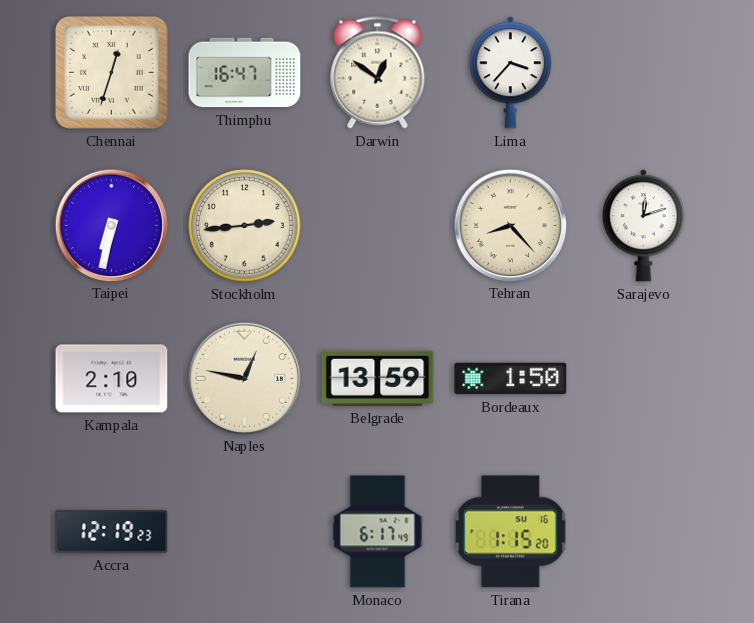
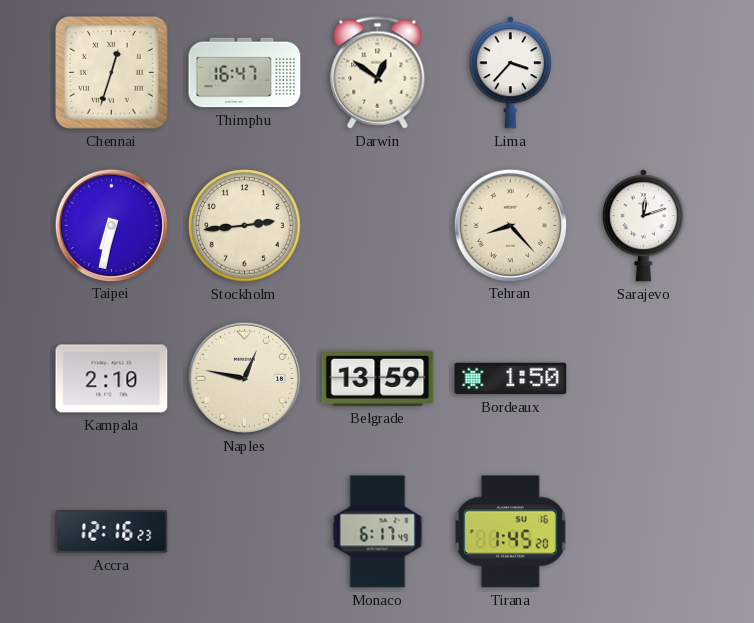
Accra: 12:19 -> 12:16
Tirana: 1:15 -> 1:45
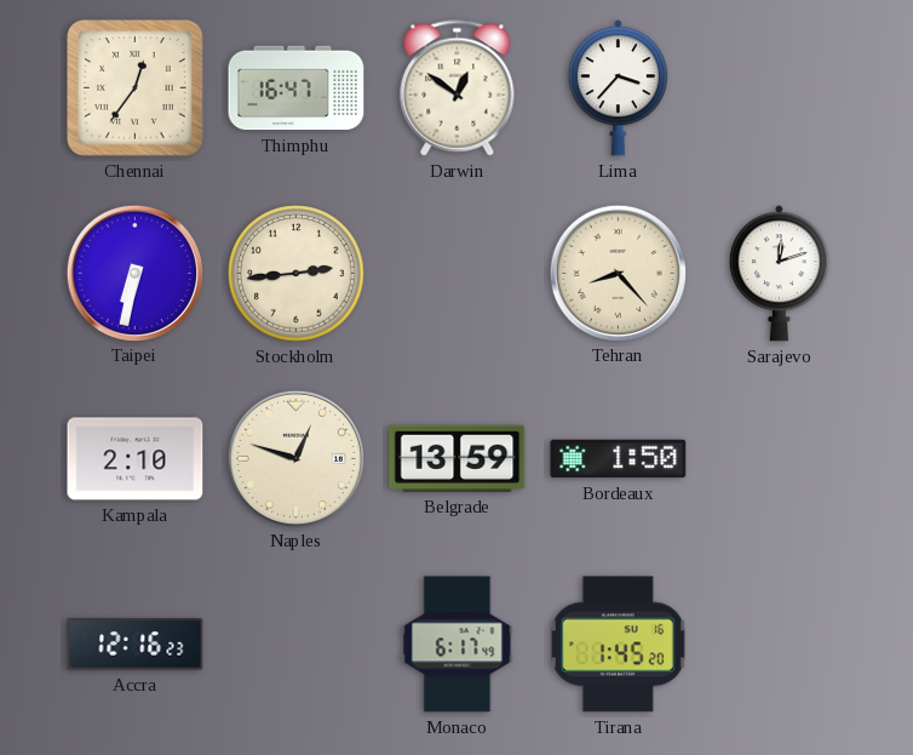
Chennai: 12:33 -> 12:36
Naples: 12:47 -> 12:48
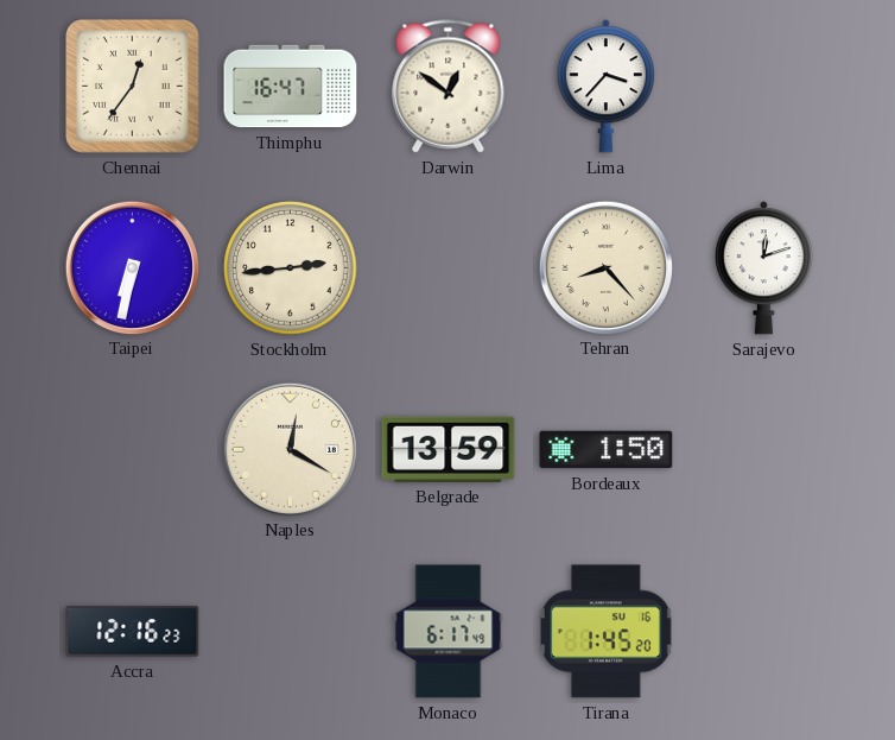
Kampala: 2:10 -> none
Naples: 12:48 -> 12:20
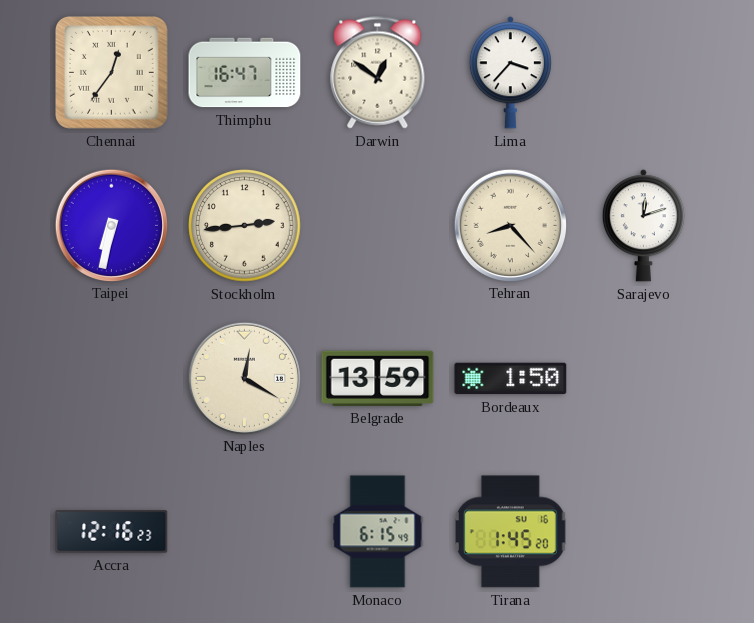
Monaco: 6:17 -> 6:15
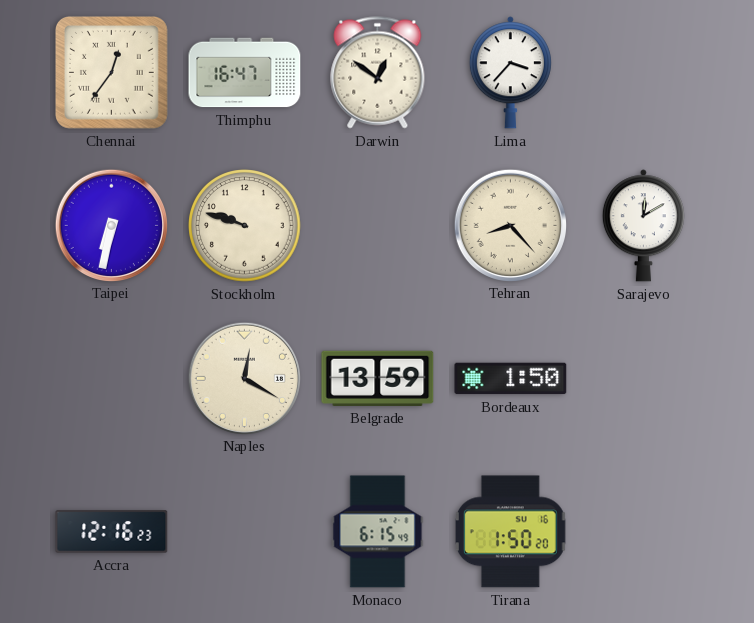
Stockholm: 2:44 -> 9:48
Sarajevo: 12:12 -> 12:10
Tirana: 1:45 -> 1:50
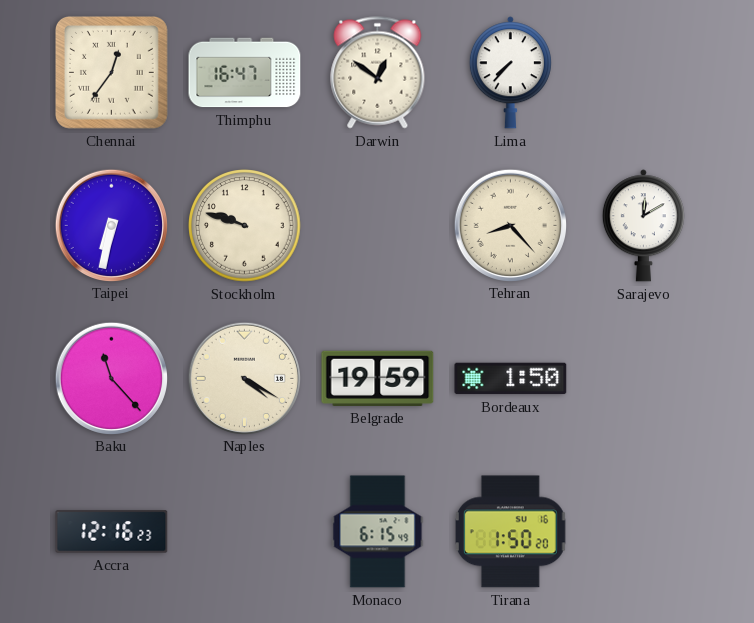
Lima: 3:37 -> 7:37
Baku: none -> 11:23
Naples: 12:20 -> 4:20
Belgrade: 13:59 -> 19:59
